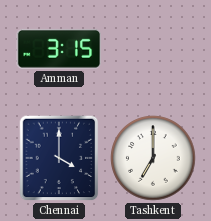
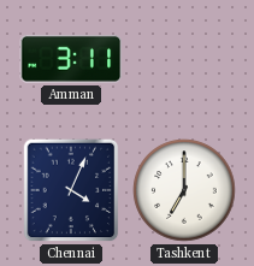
Amman: 3:15 -> 3:11
Chennai: 4:00 -> 4:04
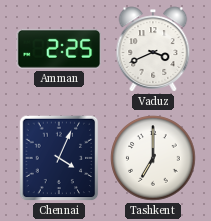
Amman: 3:11 -> 2:25
Vaduz: none -> 3:41
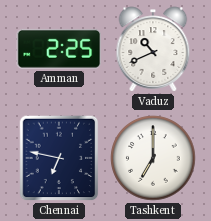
Vaduz: 3:41 -> 10:41
Chennai: 4:04 -> 6:47
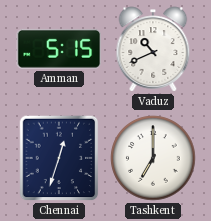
Amman: 2:25 -> 5:15
Chennai: 6:47 -> 12:33
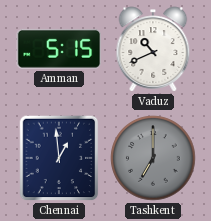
Chennai: 12:33 -> 12:59
Tashkent dial: white -> grey
